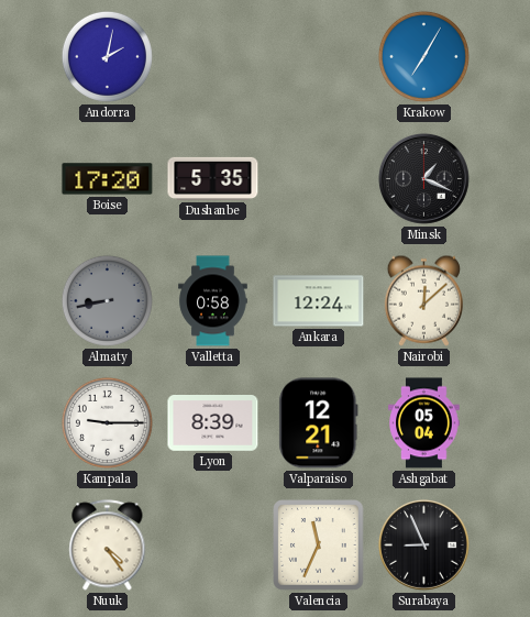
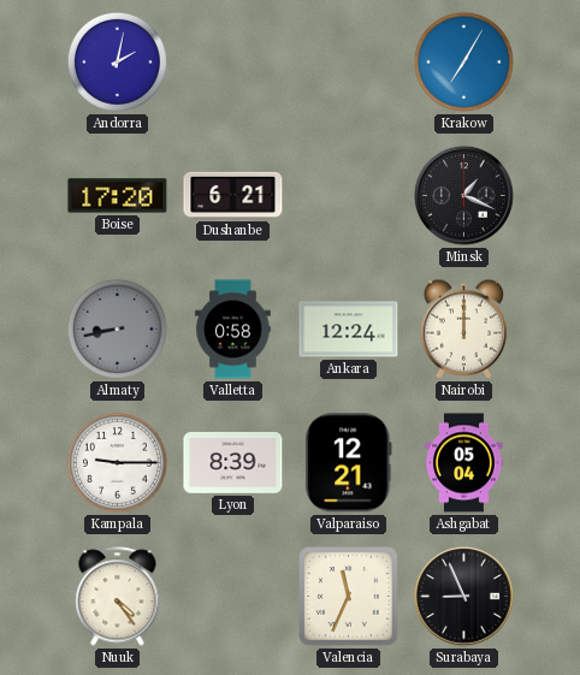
Dushanbe: 5:35 -> 6:21
Nairobi: 12:08 -> 12:00
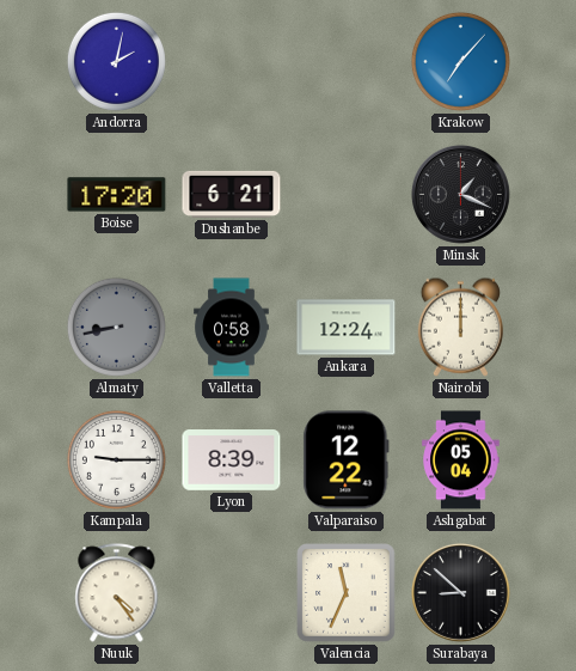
Krakow: 7:05 -> 7:07
Valparaiso: 12:21 -> 12:22
Surabaya: 8:56 -> 8:52
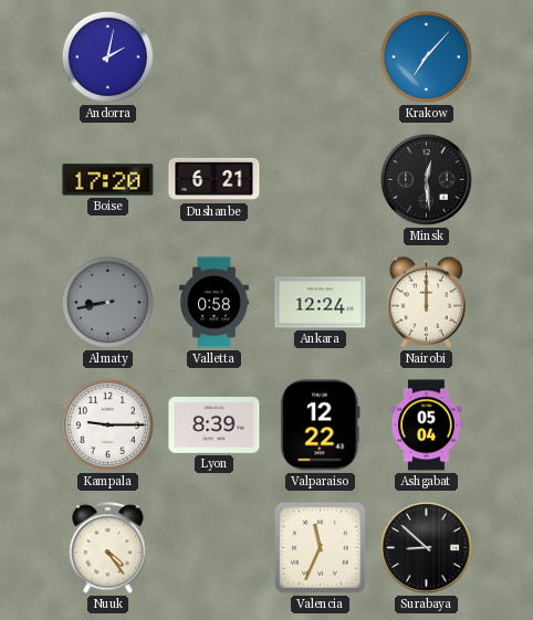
Minsk: 1:19 -> 12:29
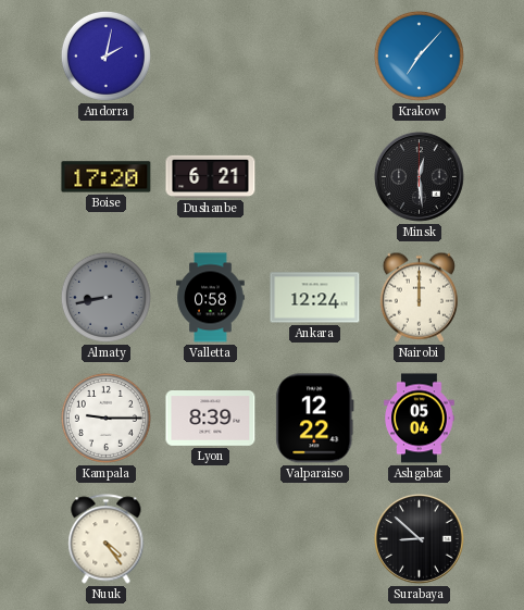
Valencia: 11:34 -> none
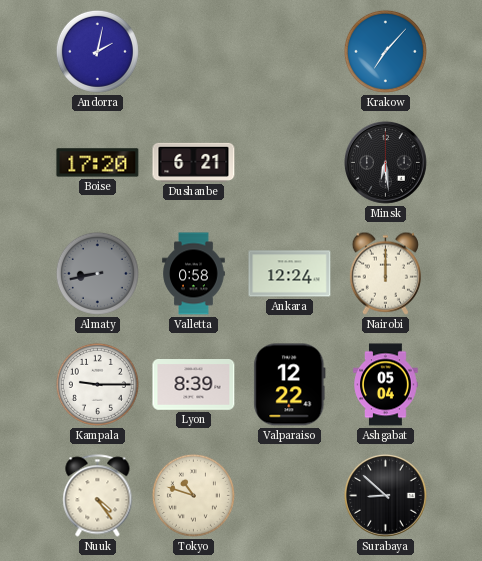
Minsk: 12:29 -> 6:29
Tokyo: none -> 10:48
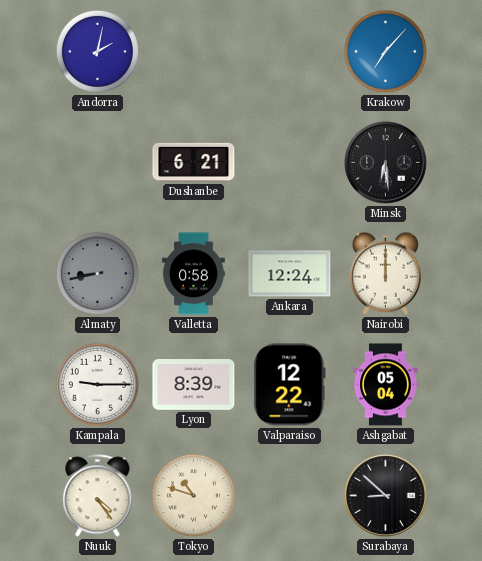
Boise: 17:20 -> none
